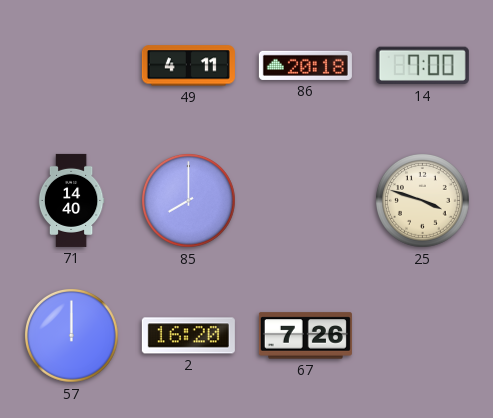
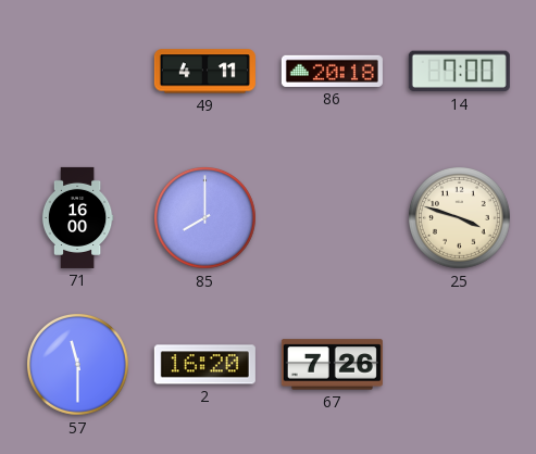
71: 14:40 -> 16:00
57: 12:00 -> 11:30
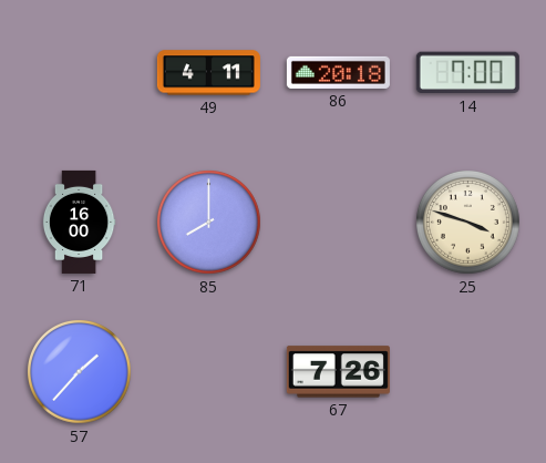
57: 11:30 -> 1:37
2: 16:20 -> none
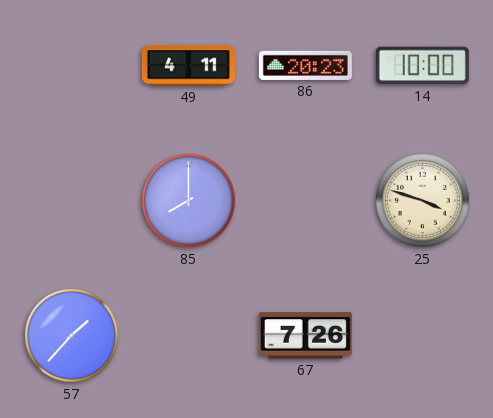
86: 20:18 -> 20:23
14: 7:00 -> 10:00
71: 16:00 -> none
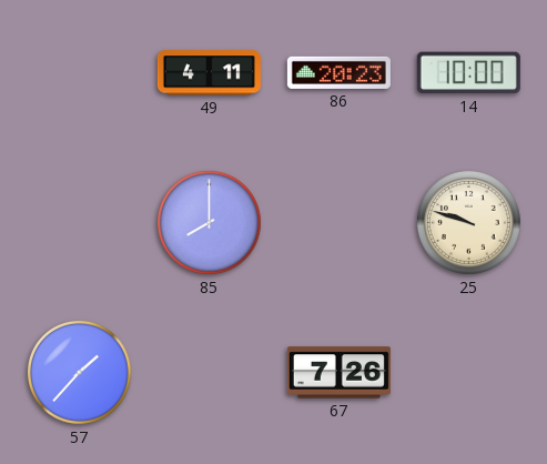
25: 3:48 -> 9:48
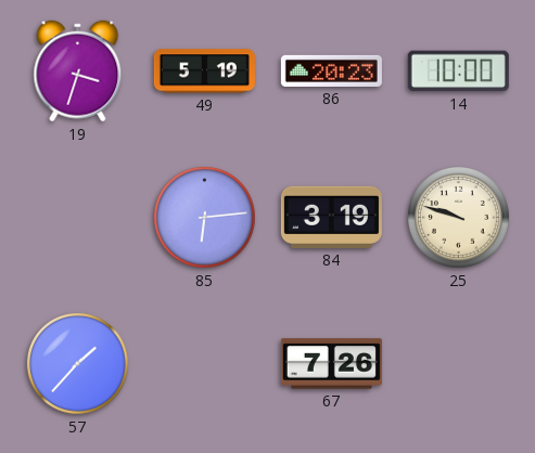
19: none -> 3:33
49: 4:11 -> 5:19
85: 8:00 -> 6:14
84: none -> 3:19
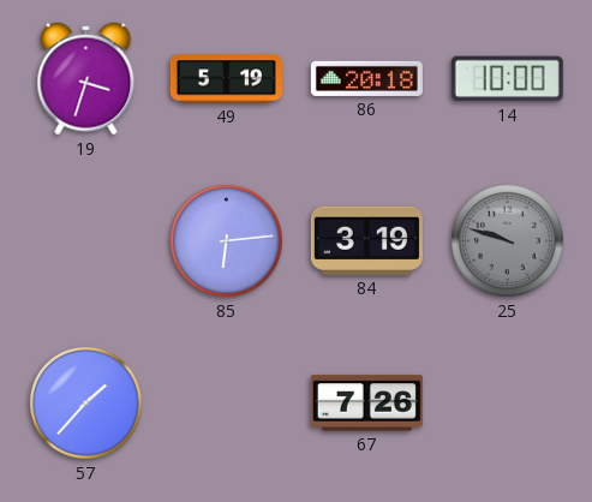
86: 20:23 -> 20:18
25 dial: cream -> grey
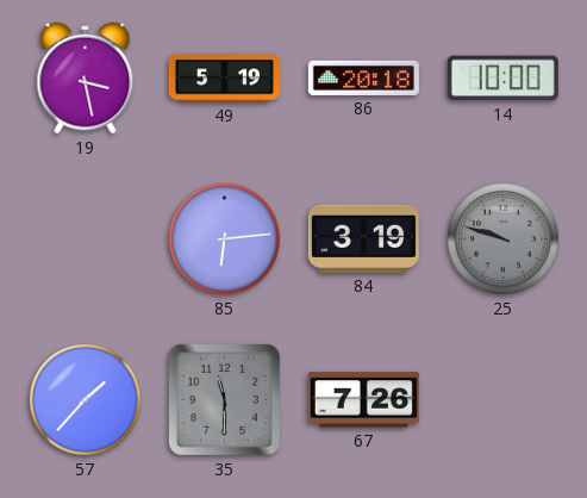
19: 3:33 -> 3:28
35: none -> 11:30
